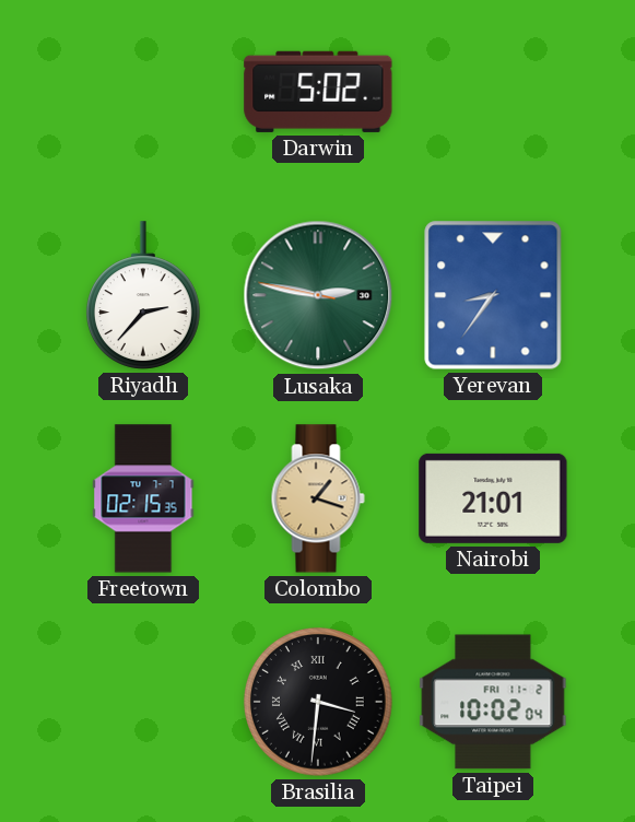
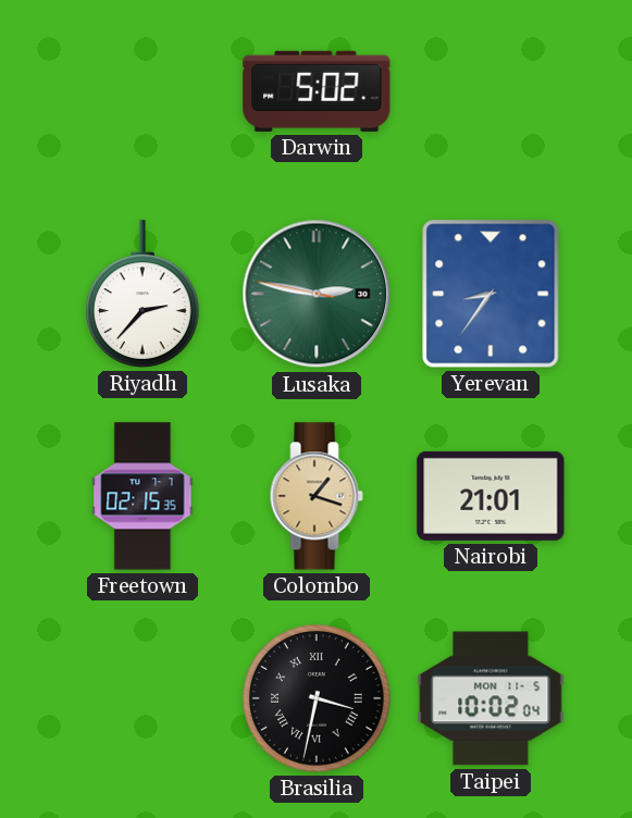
Brasilia: 3:31 -> 3:32
Taipei date: FRI 11-2 -> MON 11-5
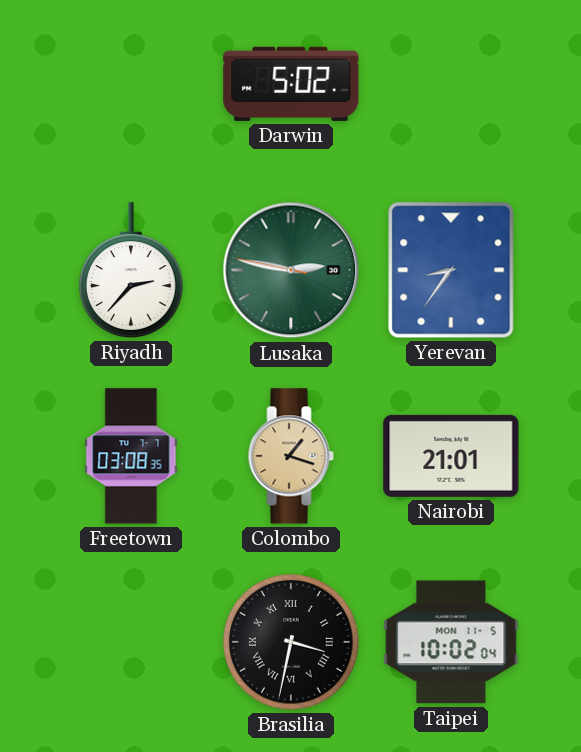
Freetown: 02:15 -> 03:08
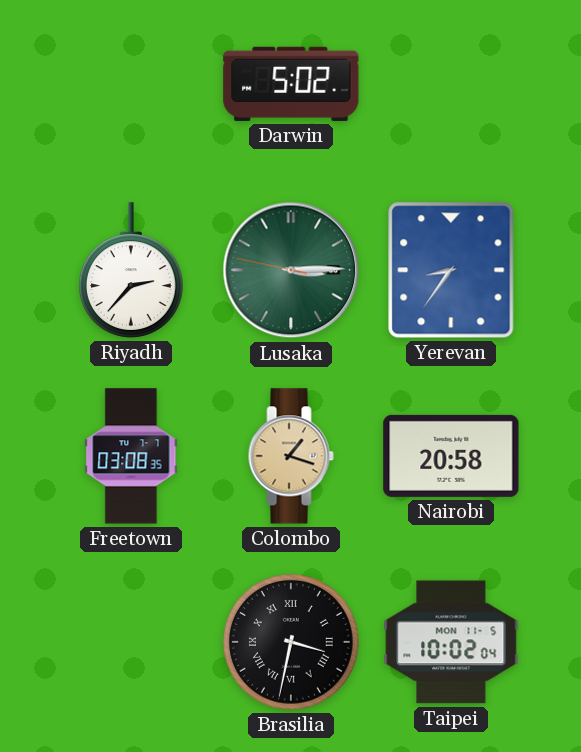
Lusaka: 2:46 -> 3:14
Nairobi: 21:01 -> 20:58
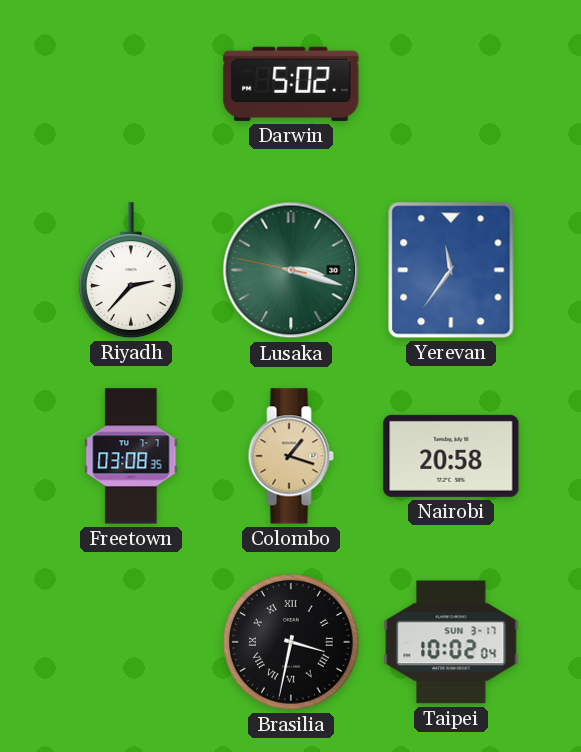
Lusaka: 3:14 -> 3:17
Yerevan: 8:36 -> 11:36
Taipei date: MON 11-5 -> SUN 3-17
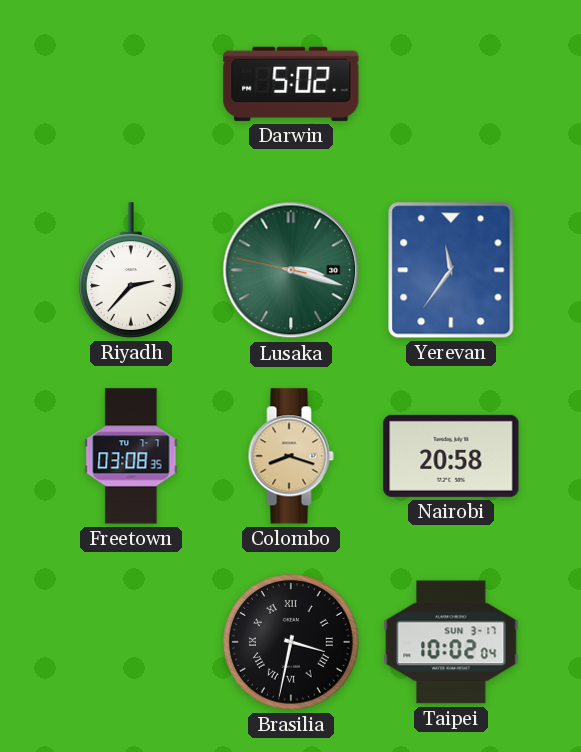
Colombo: 1:18 -> 8:18
